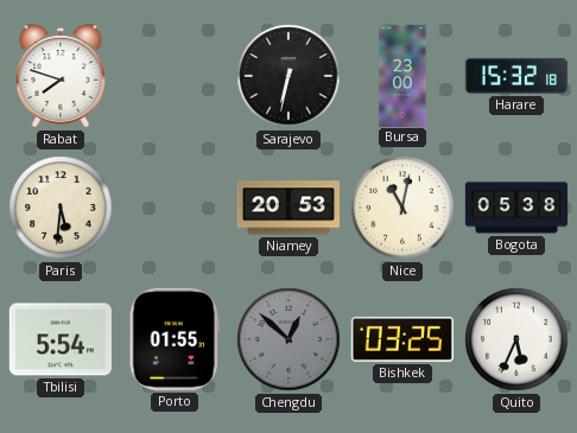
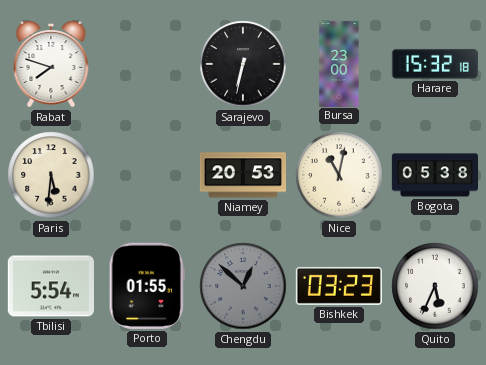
Bishkek: 03:25 -> 03:23
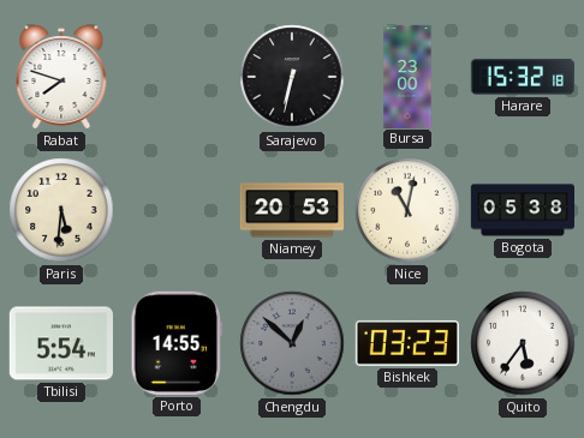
Porto: 01:55 -> 14:55
Quito: 5:34 -> 5:36
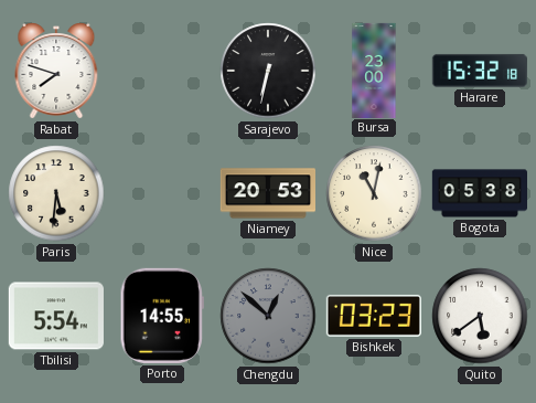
Quito: 5:36 -> 5:39
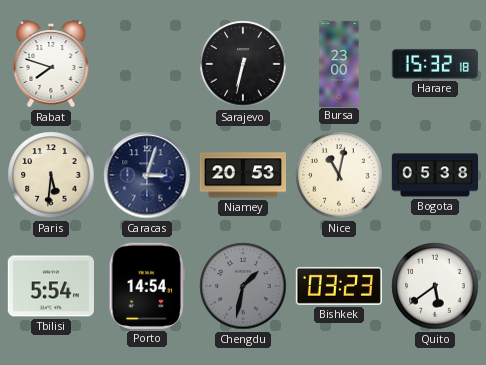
Caracas: none -> 3:03
Porto: 14:55 -> 14:54
Chengdu: 12:52 -> 1:32
